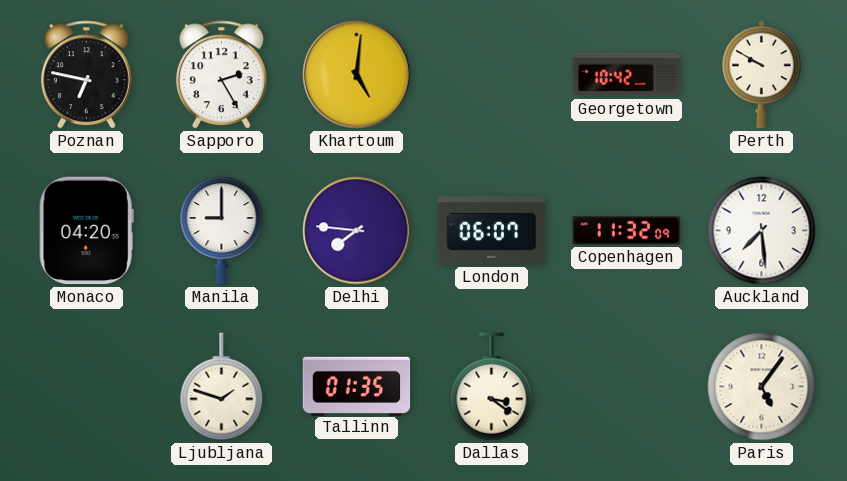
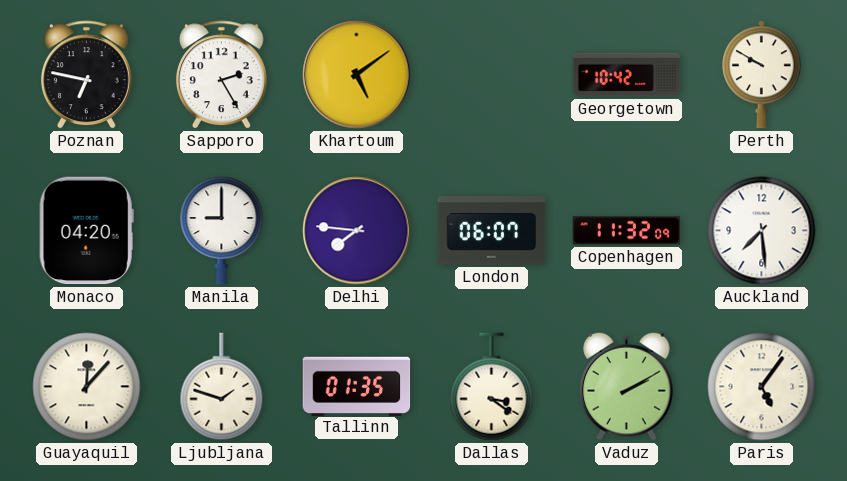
Khartoum: 5:01 -> 5:09
Guayaquil: none -> 12:07
Vaduz: none -> 2:10
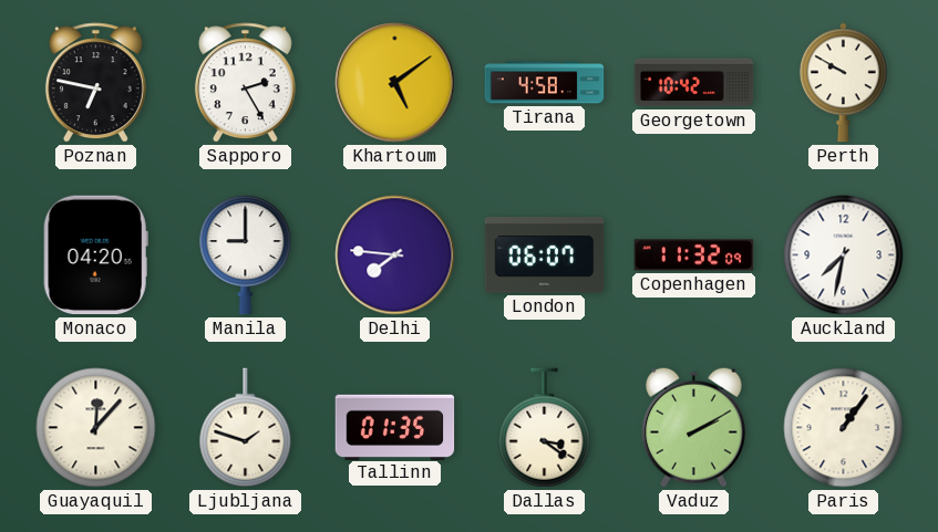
Tirana: none -> 4:58
Auckland: 7:29 -> 7:32
Paris: 5:06 -> 1:06
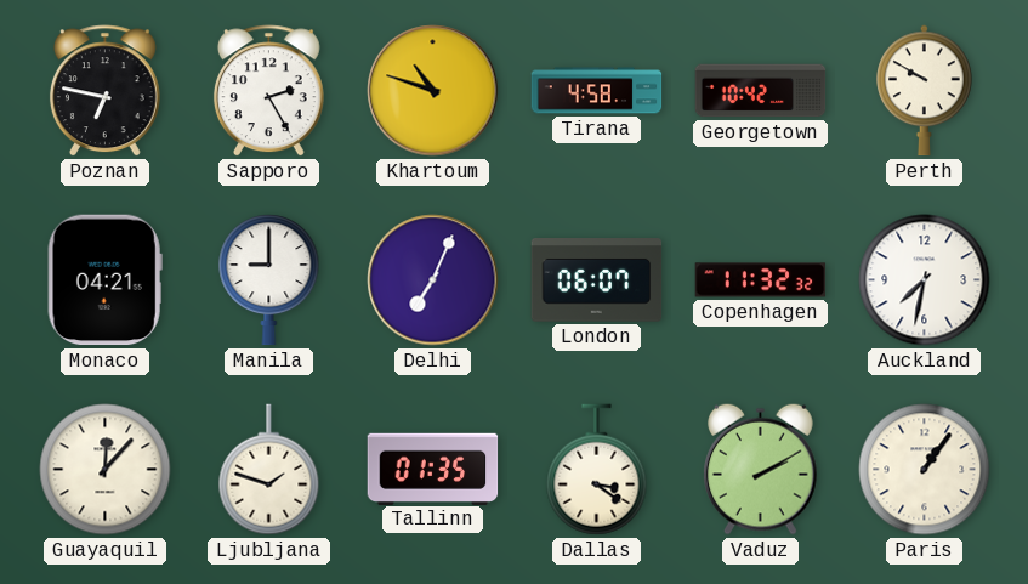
Khartoum: 5:09 -> 10:48
Monaco: 04:20 -> 04:21
Delhi: 7:46 -> 7:04
Copenhagen: 11:32:09 -> 11:32:32
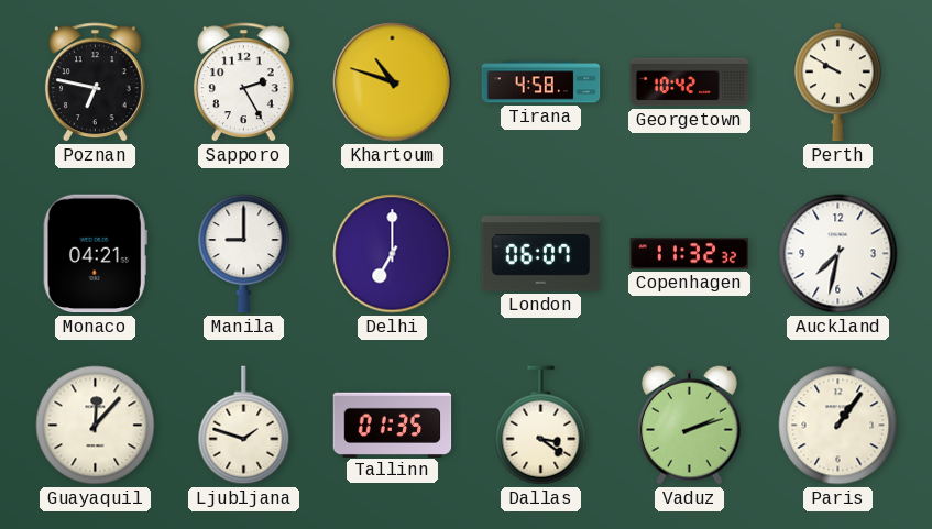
Delhi: 7:04 -> 7:00
Vaduz: 2:10 -> 2:12
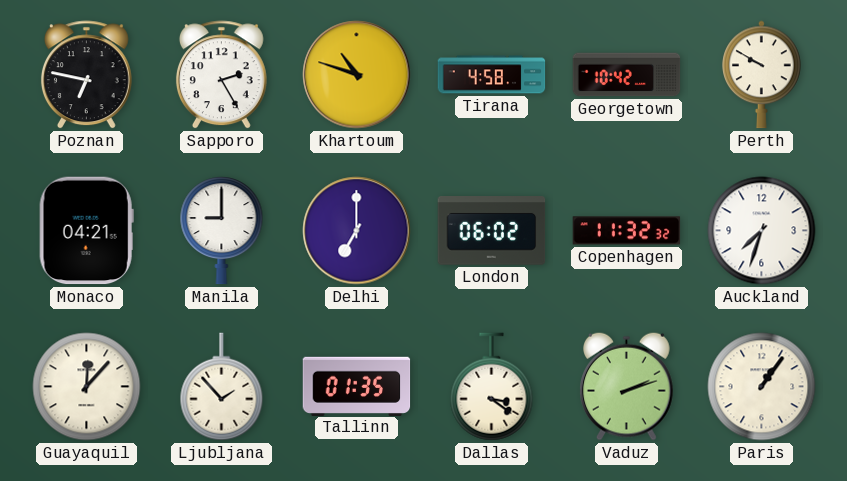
London: 06:07 -> 06:02
Auckland: 7:32 -> 7:33
Ljubljana: 1:48 -> 1:53
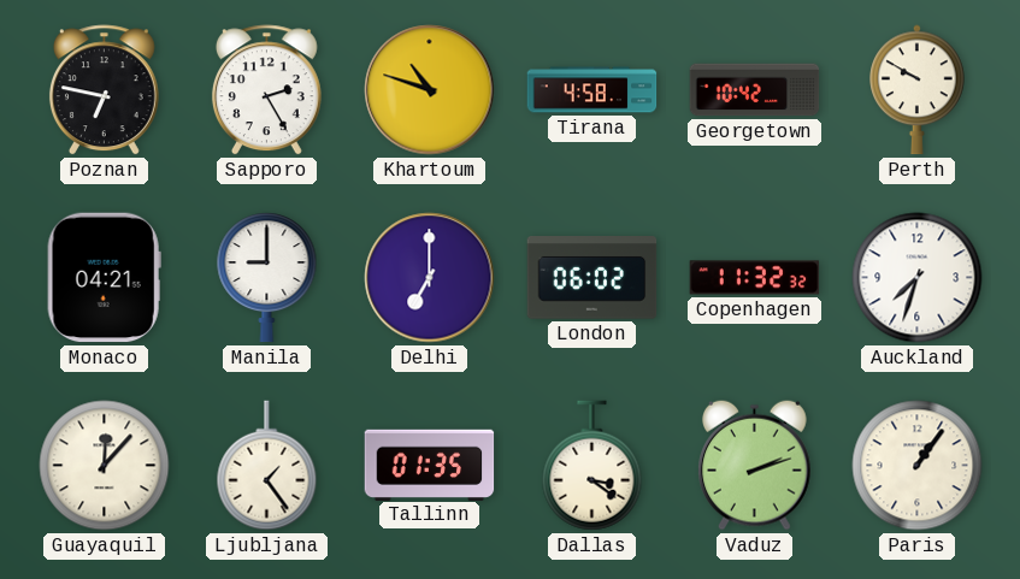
Ljubljana: 1:53 -> 1:24
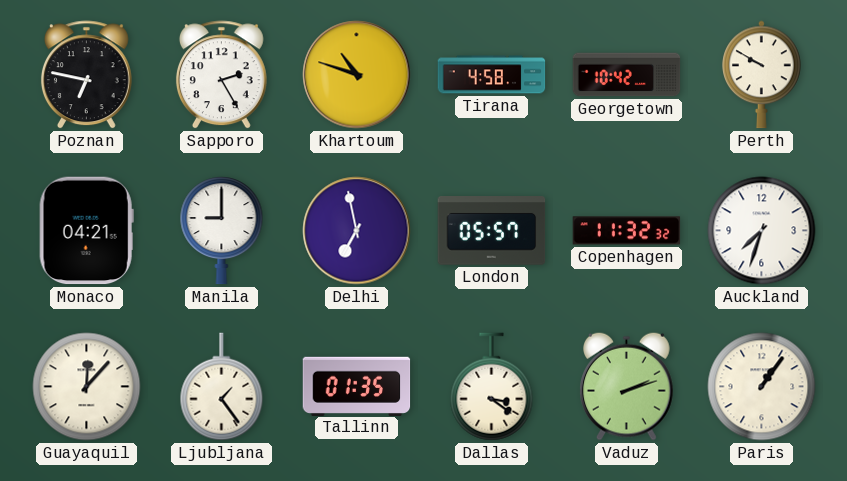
Delhi: 7:00 -> 6:58
London: 06:02 -> 05:57
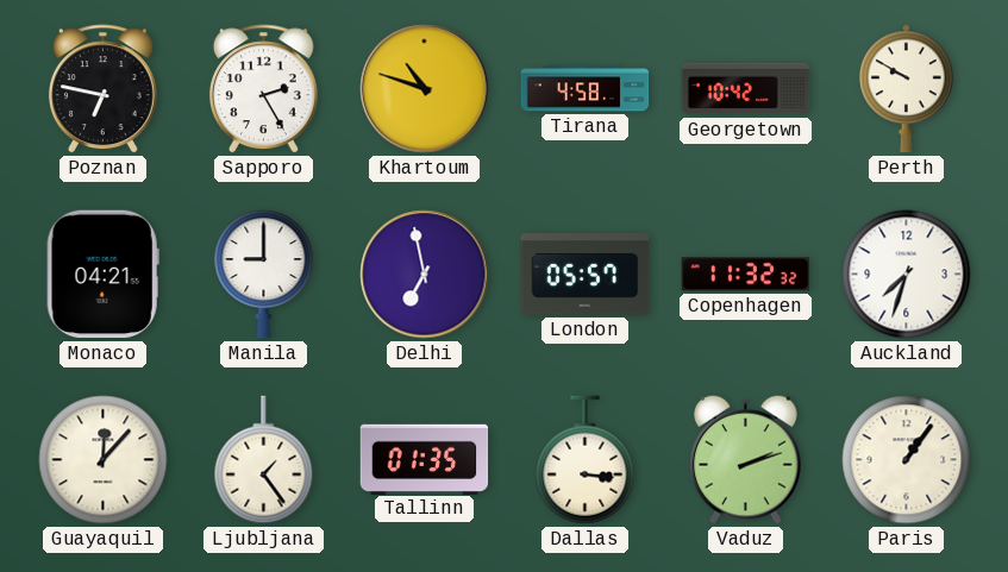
Dallas: 3:21 -> 3:16
